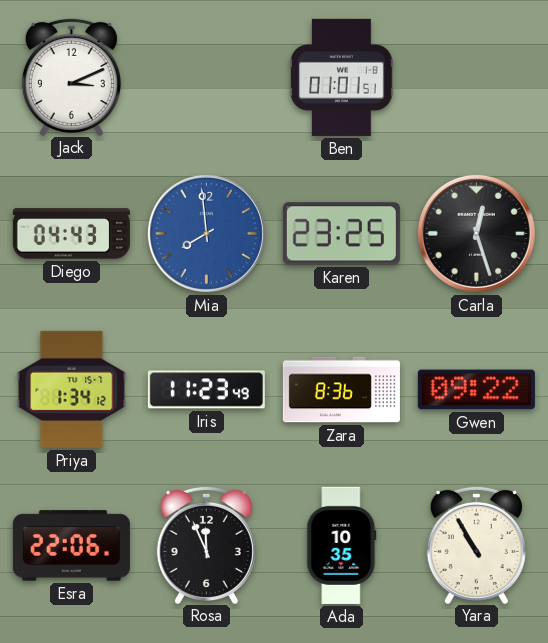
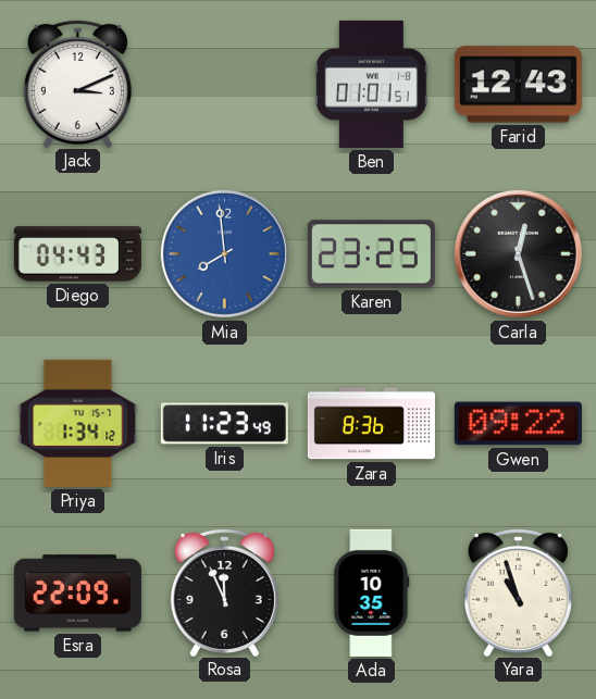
Farid: none -> 12:43
Esra: 22:06 -> 22:09
Yara: 10:55 -> 10:57
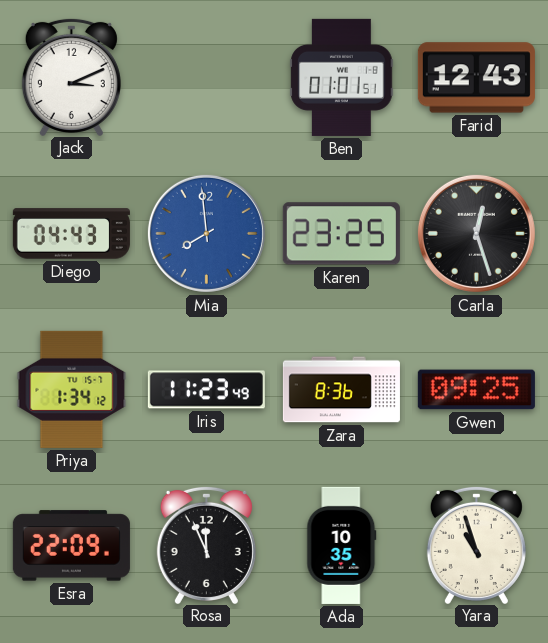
Gwen: 09:22 -> 09:25
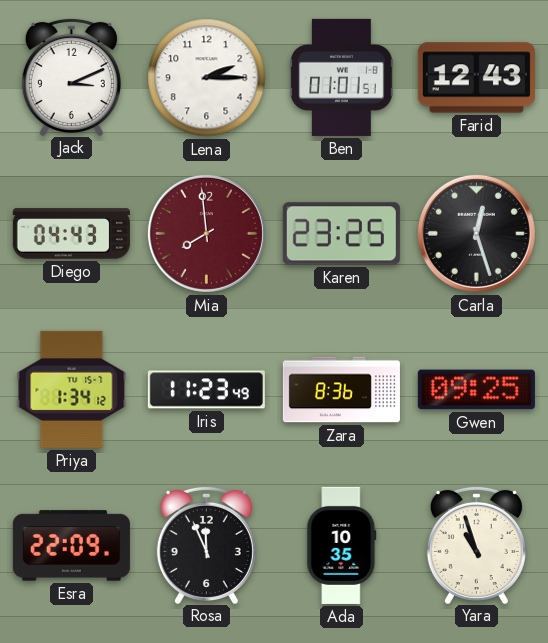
Lena: none -> 2:15
Mia dial: blue -> burgundy
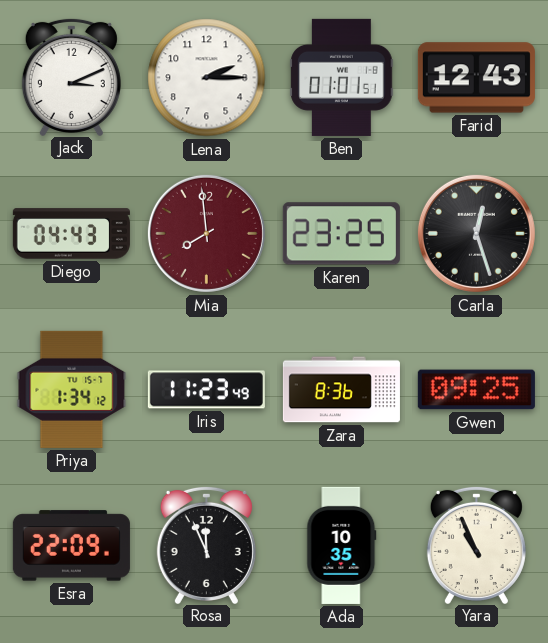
Yara: 10:57 -> 10:56
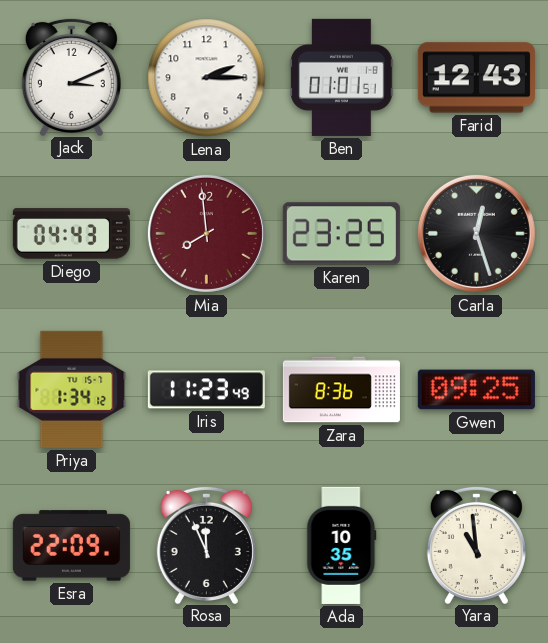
Yara: 10:56 -> 10:59
